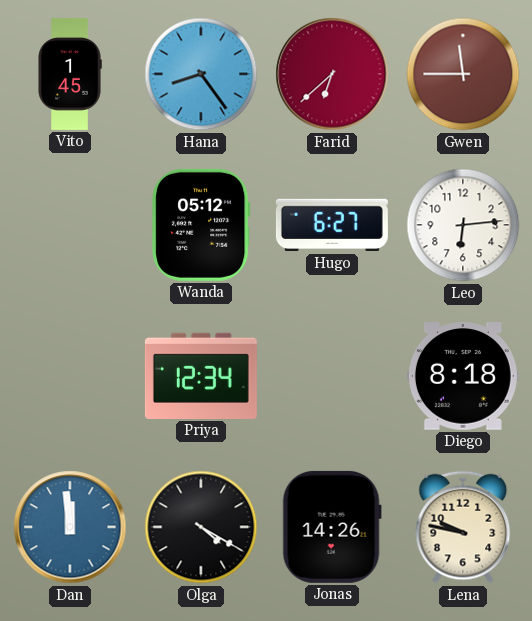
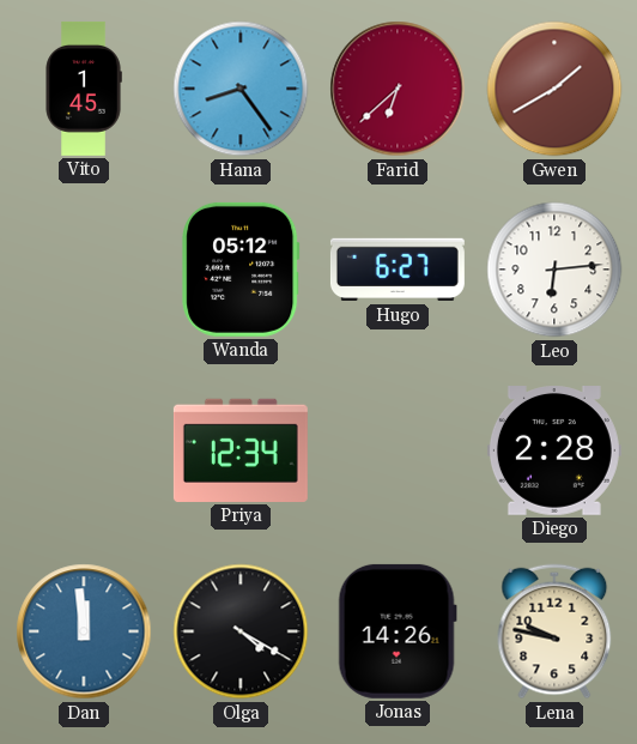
Gwen: 11:45 -> 1:40
Diego: 8:18 -> 2:28
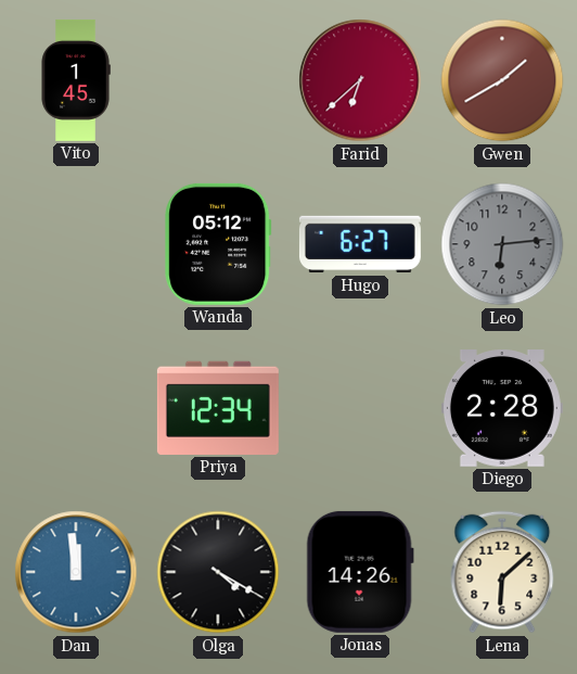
Hana: 8:24 -> none
Leo dial: white -> grey
Lena: 9:47 -> 6:08
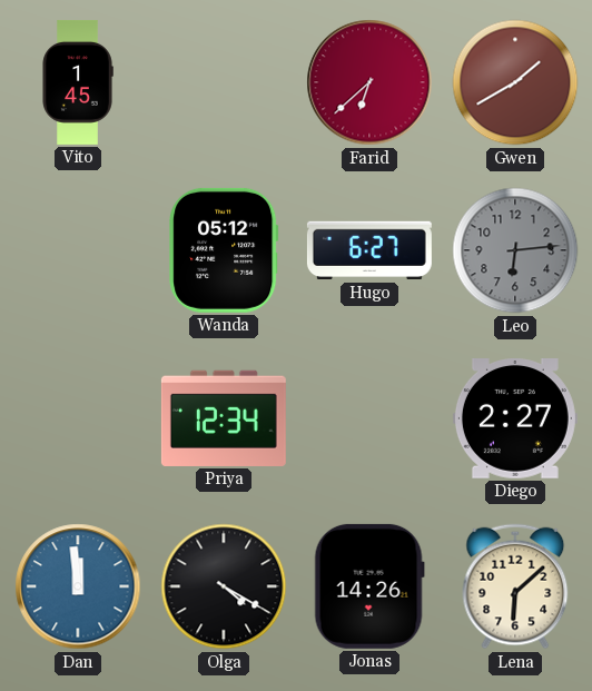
Diego: 2:28 -> 2:27
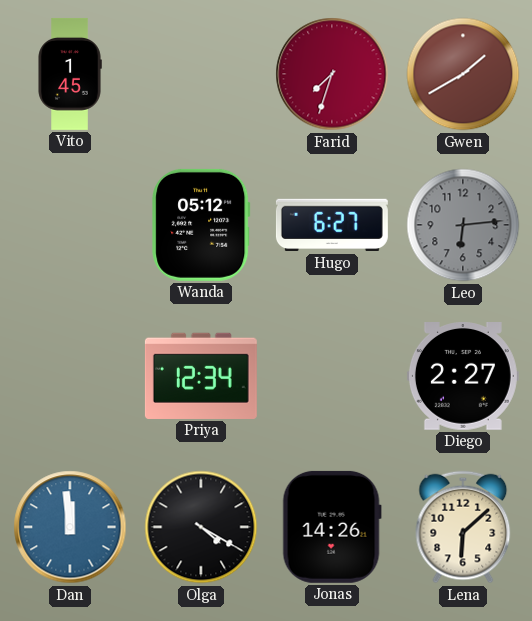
Farid: 6:38 -> 7:33
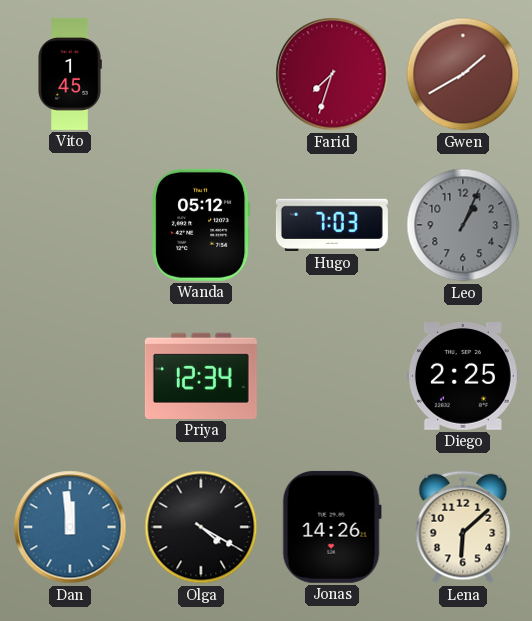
Hugo: 6:27 -> 7:03
Leo: 6:14 -> 1:04
Diego: 2:27 -> 2:25
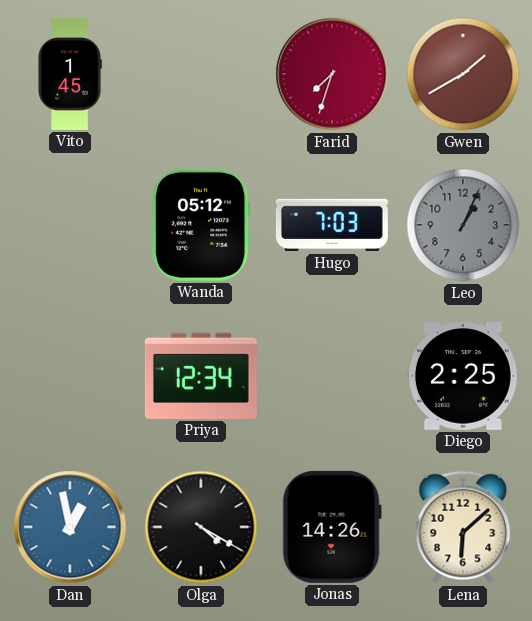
Dan: 11:59 -> 12:58
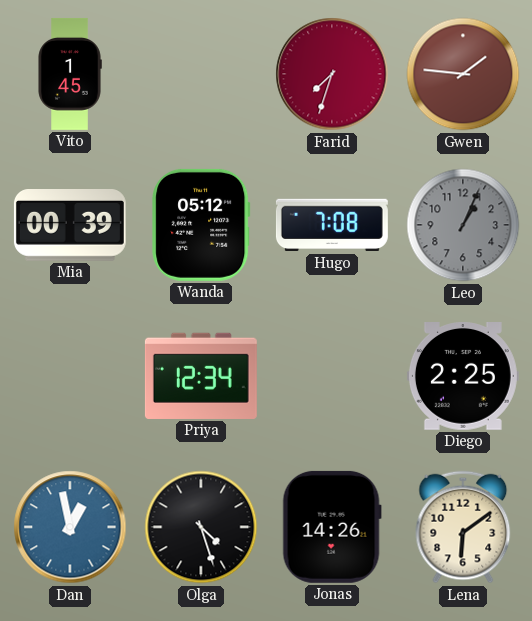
Gwen: 1:40 -> 1:46
Mia: none -> 00:39
Hugo: 7:03 -> 7:08
Olga: 4:20 -> 4:27
Lena: 6:08 -> 6:09
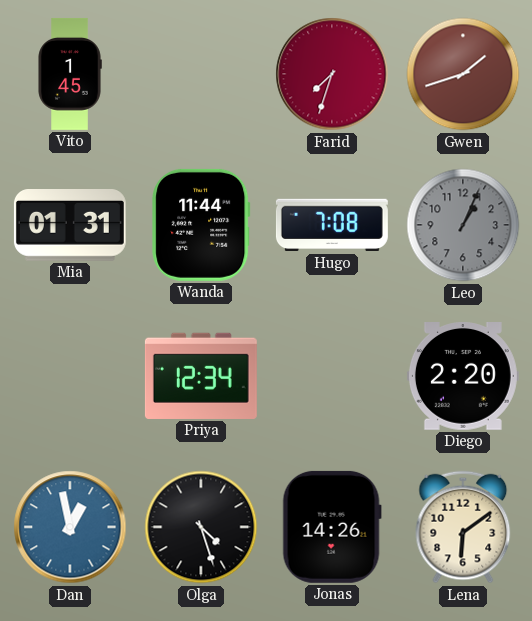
Gwen: 1:46 -> 1:42
Mia: 00:39 -> 01:31
Wanda: 05:12 -> 11:44
Diego: 2:25 -> 2:20
